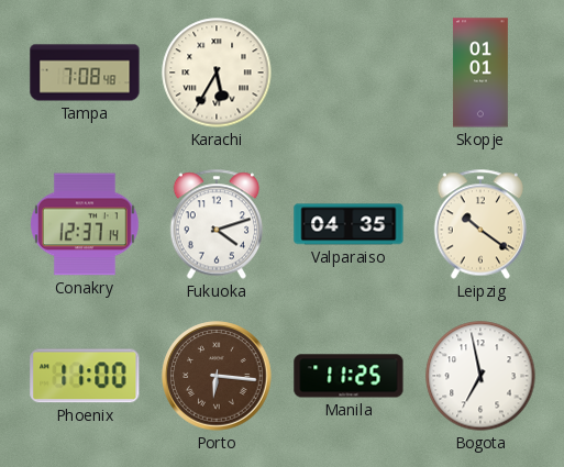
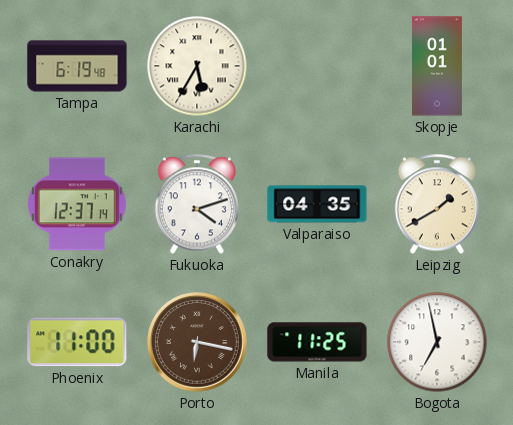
Tampa: 7:08 -> 6:19
Leipzig: 10:21 -> 1:40
Porto: 6:16 -> 6:17
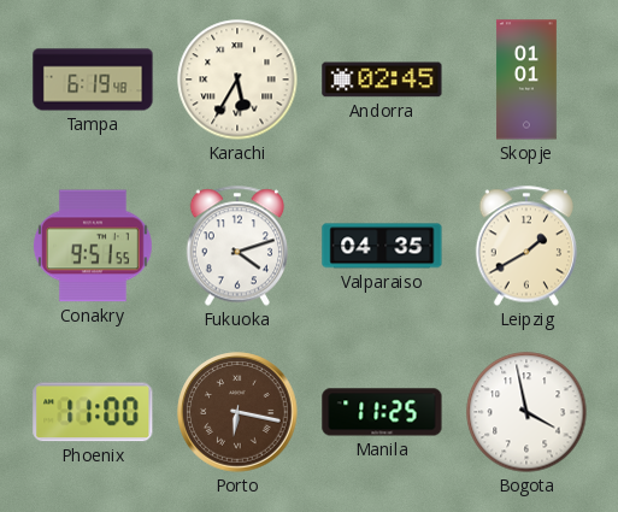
Andorra: none -> 02:45
Conakry: 12:37 -> 9:51
Bogota: 6:58 -> 3:58
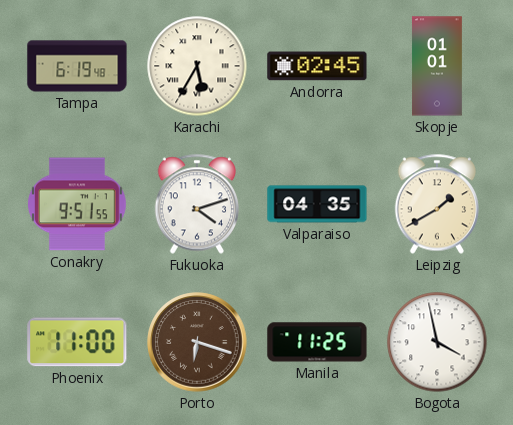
Porto: 6:17 -> 6:18
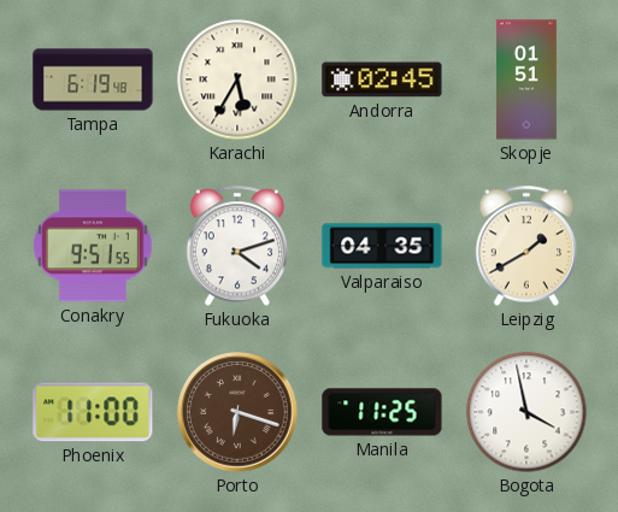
Skopje: 01:01 -> 01:51
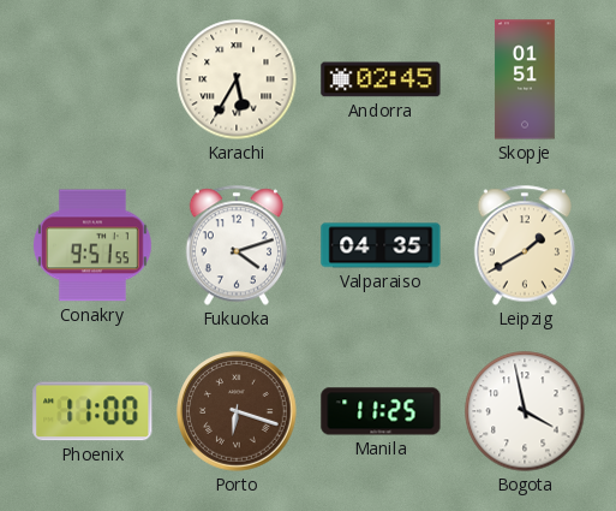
Tampa: 6:19 -> none
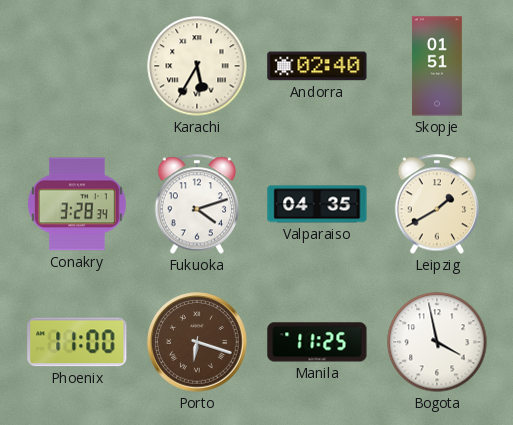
Andorra: 02:45 -> 02:40
Conakry: 9:51 -> 3:28
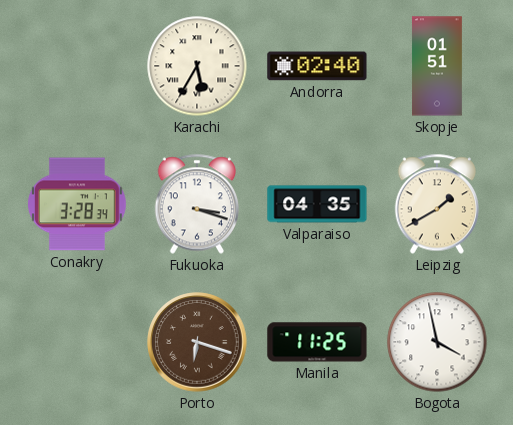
Fukuoka: 4:12 -> 3:18
Phoenix: 11:00 -> none
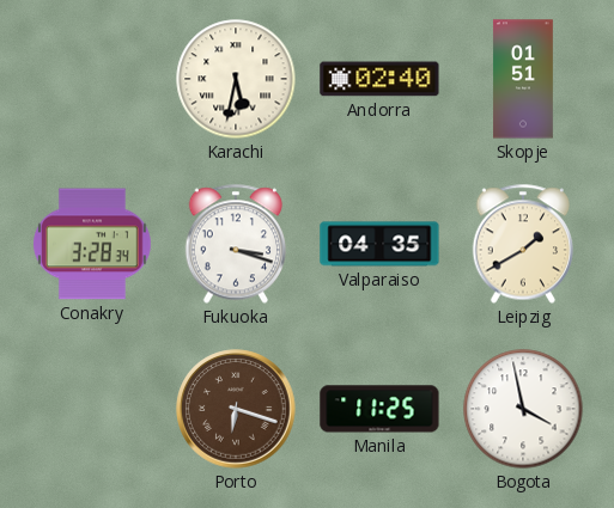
Karachi: 5:35 -> 5:32
